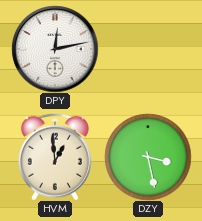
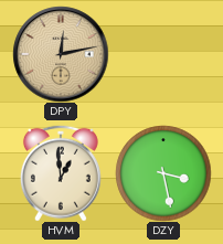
DPY dial: white -> champagne
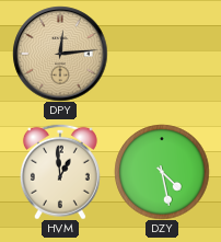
DPY: 12:13 -> 12:14
DZY: 3:28 -> 4:28
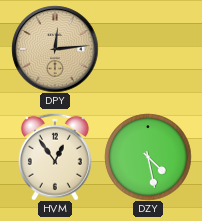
HVM: 12:59 -> 12:54
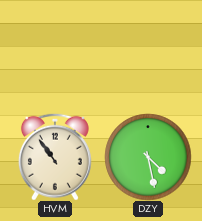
DPY: 12:14 -> none
HVM: 12:54 -> 10:54
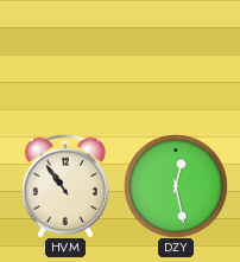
DZY: 4:28 -> 12:28
